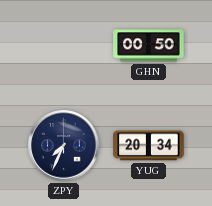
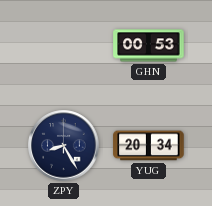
GHN: 00:50 -> 00:53
ZPY: 7:34 -> 8:25
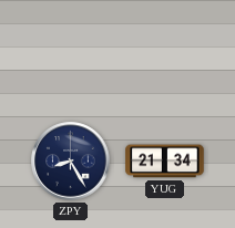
GHN: 00:53 -> none
YUG: 20:34 -> 21:34
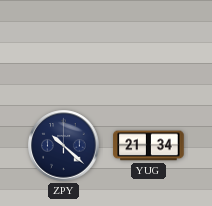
ZPY: 8:25 -> 10:22
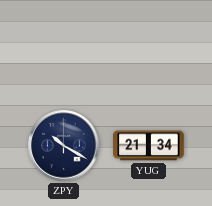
ZPY: 10:22 -> 10:20
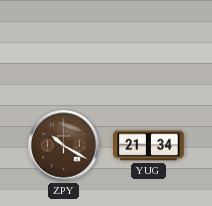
ZPY dial: navy -> brown
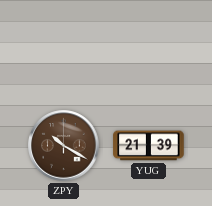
YUG: 21:34 -> 21:39
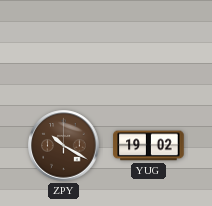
YUG: 21:39 -> 19:02
